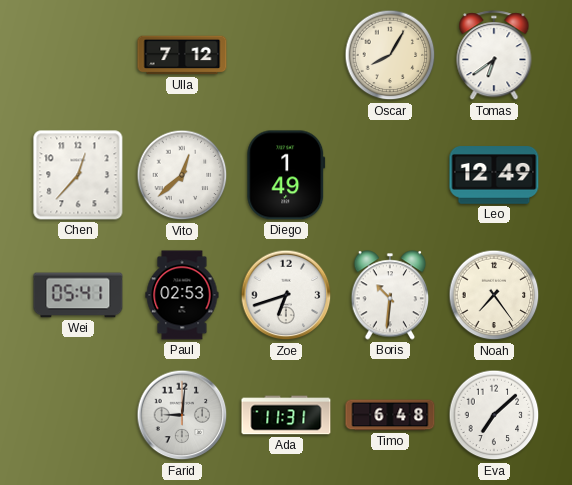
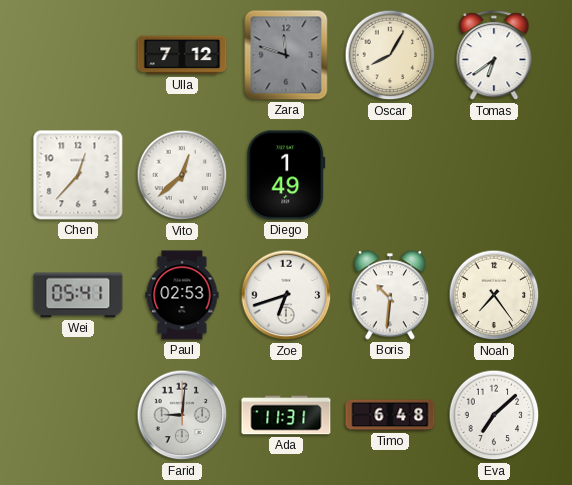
Zara: none -> 11:48
Leo: 12:49 -> none
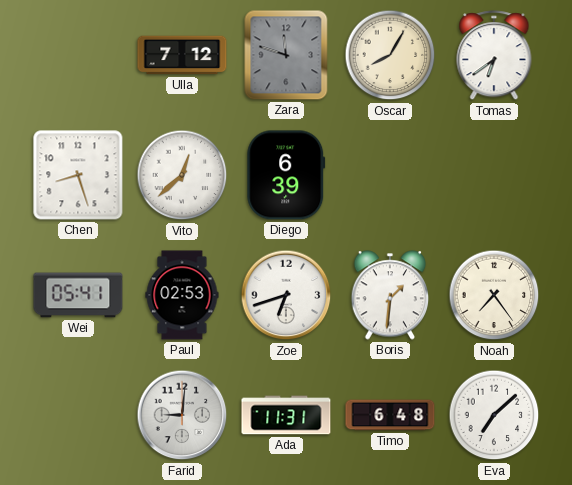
Chen: 12:37 -> 8:27
Diego: 1:49 -> 6:39
Boris: 10:31 -> 1:31
